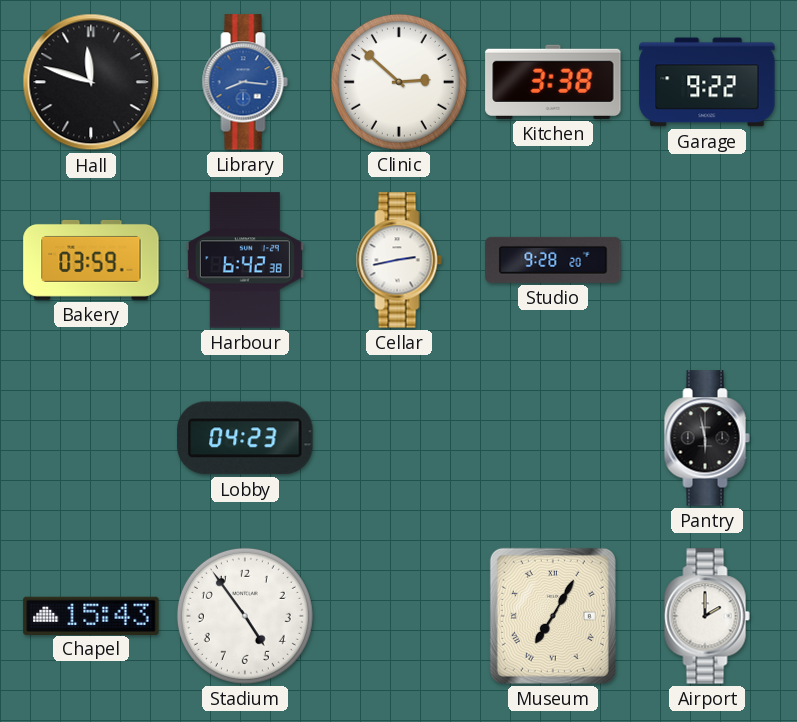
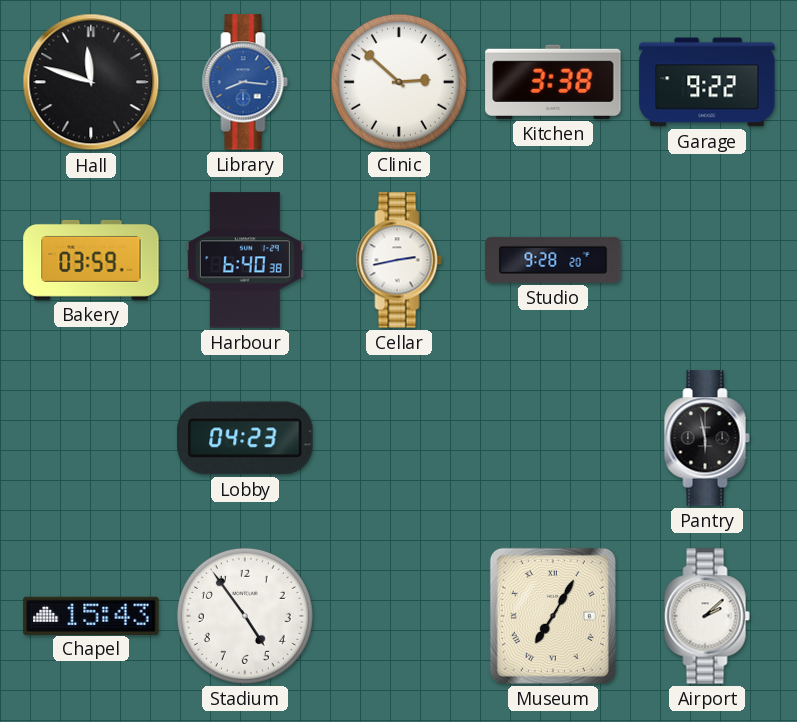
Harbour: 6:42 -> 6:40
Airport: 2:00 -> 2:08
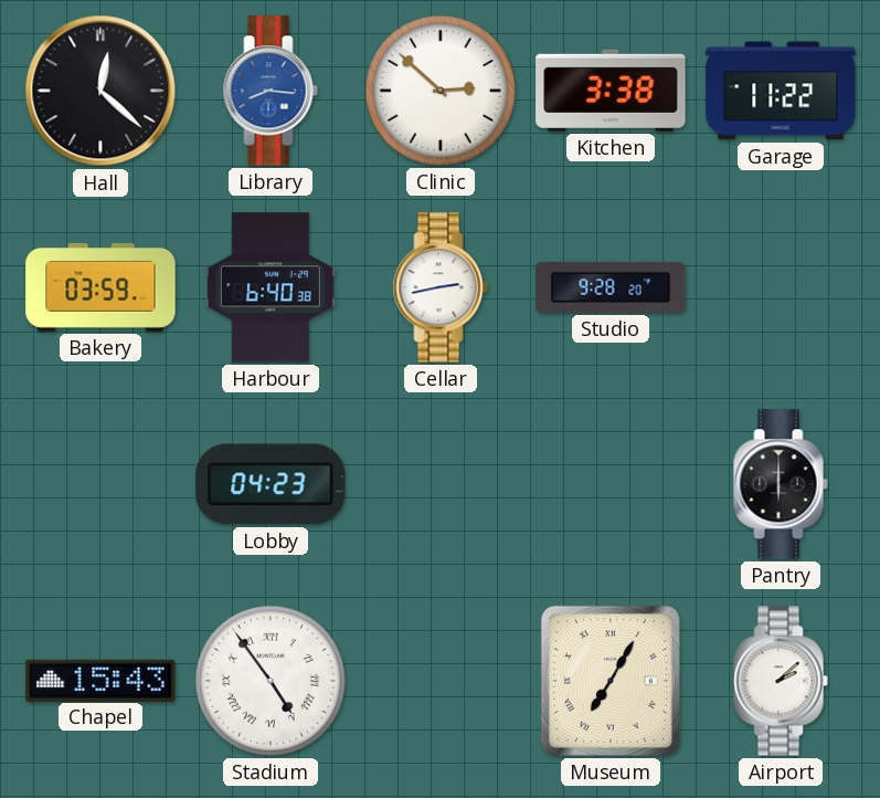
Hall: 11:48 -> 12:22
Garage: 9:22 -> 11:22
Pantry: 5:58 -> 6:00
Stadium numerals: Arabic -> Roman
